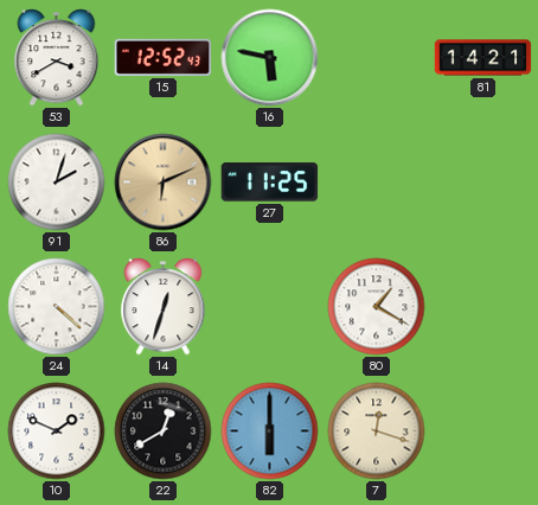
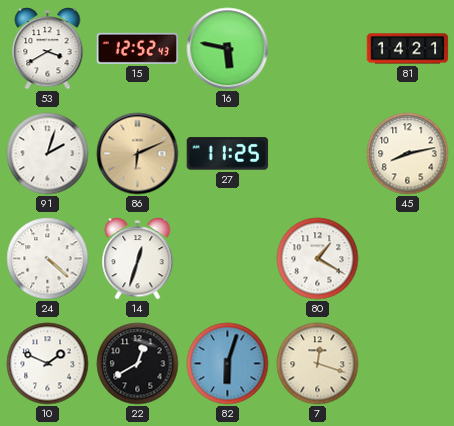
45: none -> 8:13
82: 6:00 -> 6:03
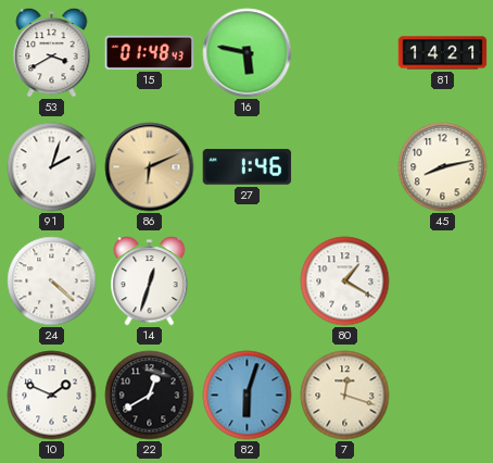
15: 12:52 -> 01:48
27: 11:25 -> 1:46
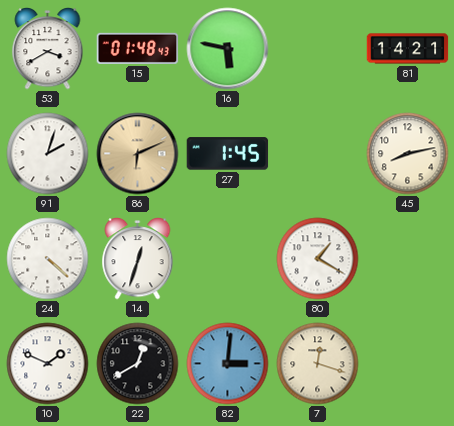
27: 1:46 -> 1:45
82: 6:03 -> 3:01
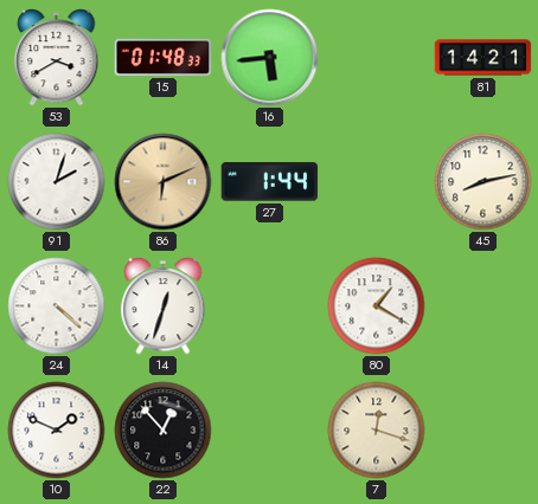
15: 01:48:43 -> 01:48:33
16: 5:47 -> 5:44
27: 1:45 -> 1:44
22: 12:40 -> 12:53
82: 3:01 -> none
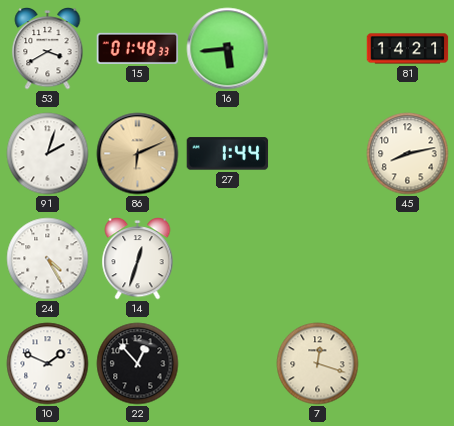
24: 4:22 -> 4:25
80: 1:20 -> none
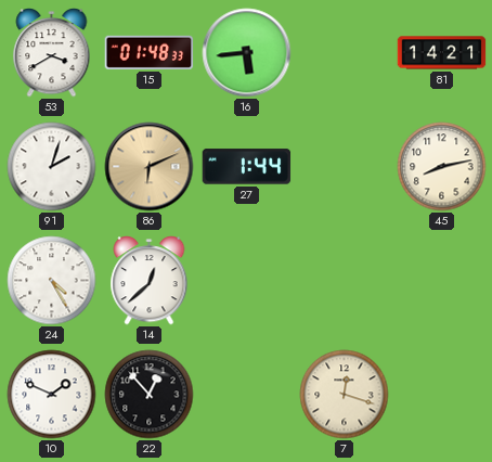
14: 12:33 -> 12:38
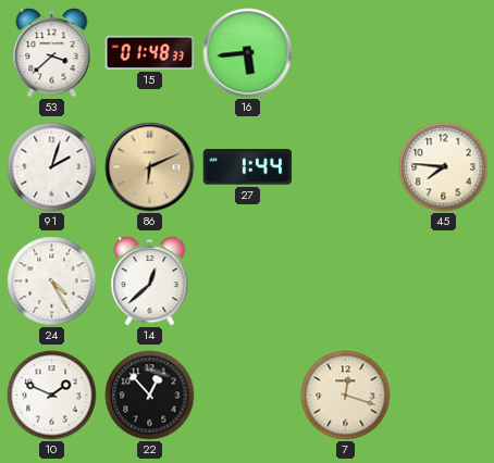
53: 3:40 -> 3:38
81: 14:21 -> none
45: 8:13 -> 7:46
